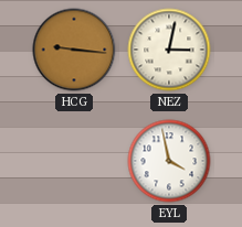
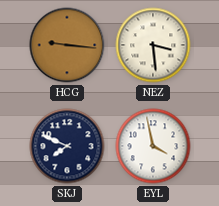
NEZ: 3:02 -> 3:29
SKJ: none -> 7:49
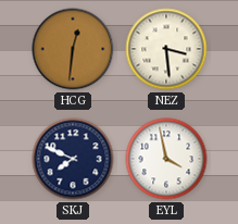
HCG: 9:16 -> 12:31
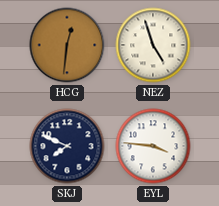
NEZ: 3:29 -> 4:57
EYL: 3:58 -> 3:46
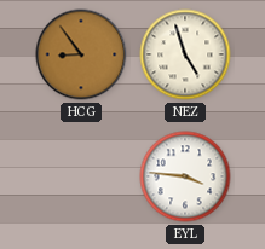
HCG: 12:31 -> 8:54
SKJ: 7:49 -> none
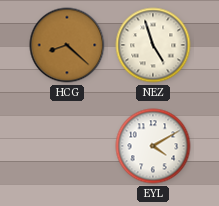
HCG: 8:54 -> 8:22
EYL: 3:46 -> 4:10
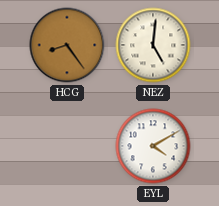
HCG: 8:22 -> 8:24
NEZ: 4:57 -> 5:01
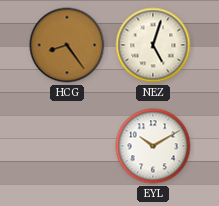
NEZ: 5:01 -> 5:03
EYL: 4:10 -> 10:10
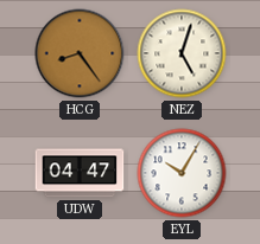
UDW: none -> 04:47
EYL: 10:10 -> 10:05
